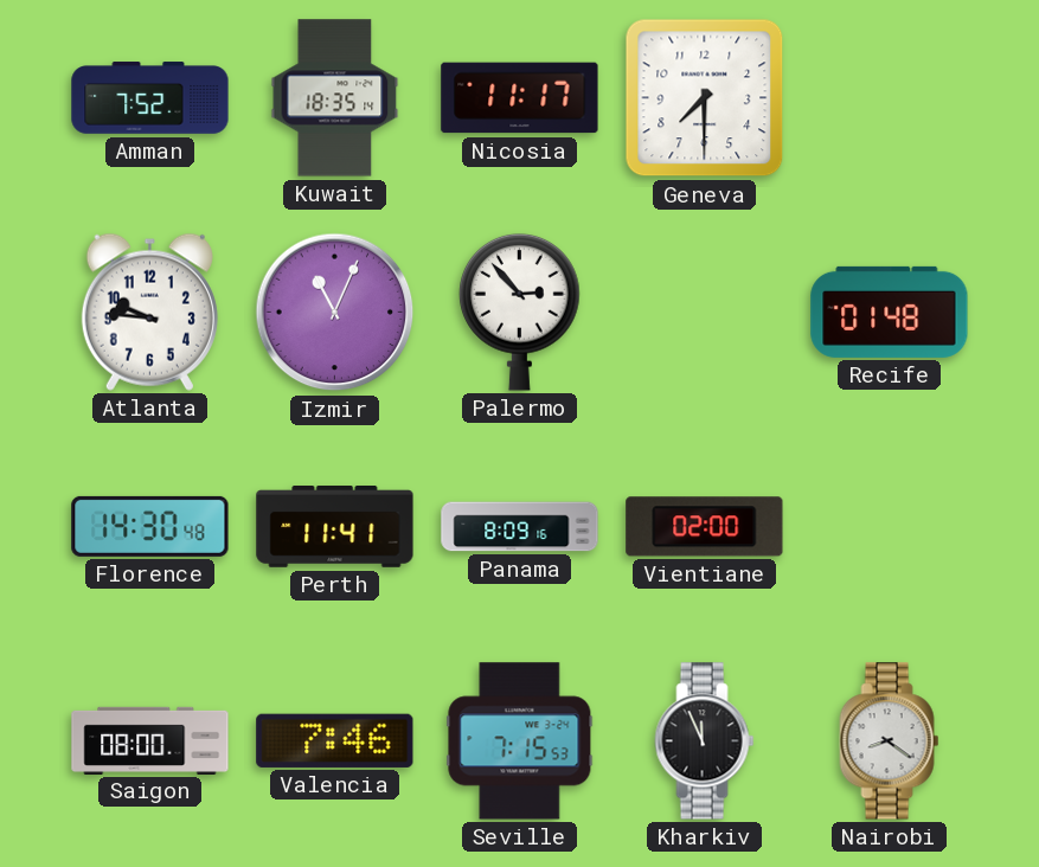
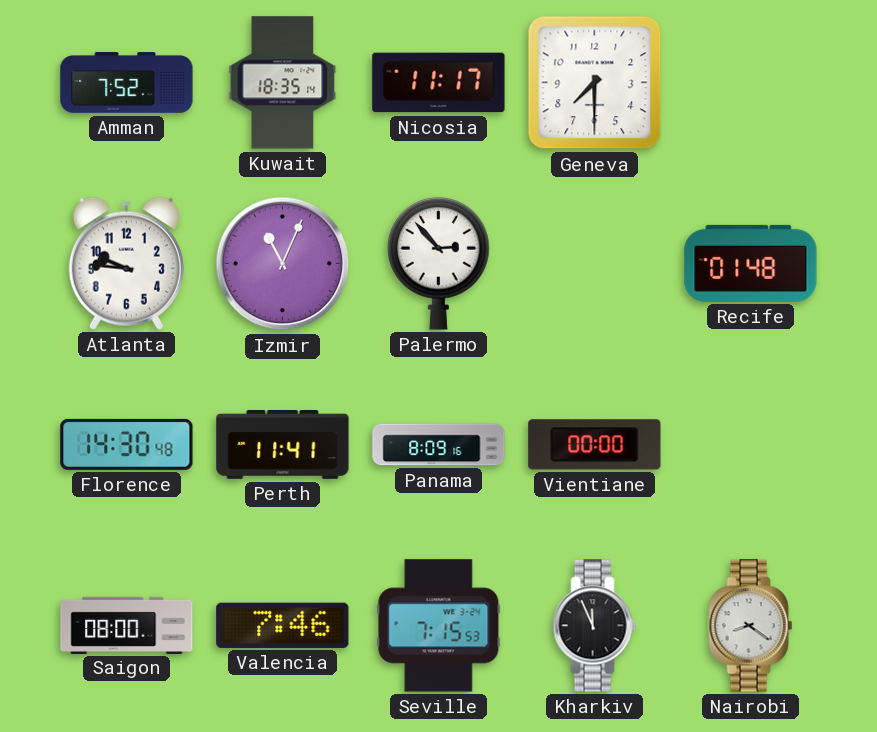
Vientiane: 02:00 -> 00:00
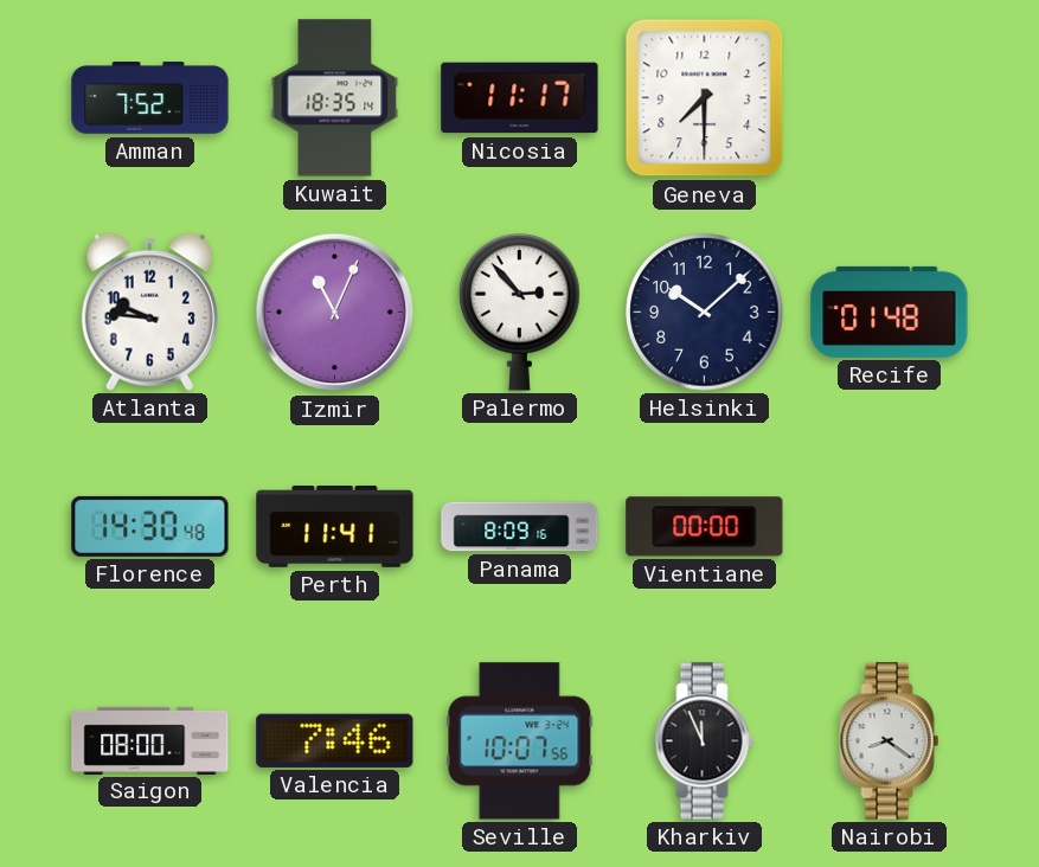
Helsinki: none -> 10:08
Seville: 7:15 -> 10:07
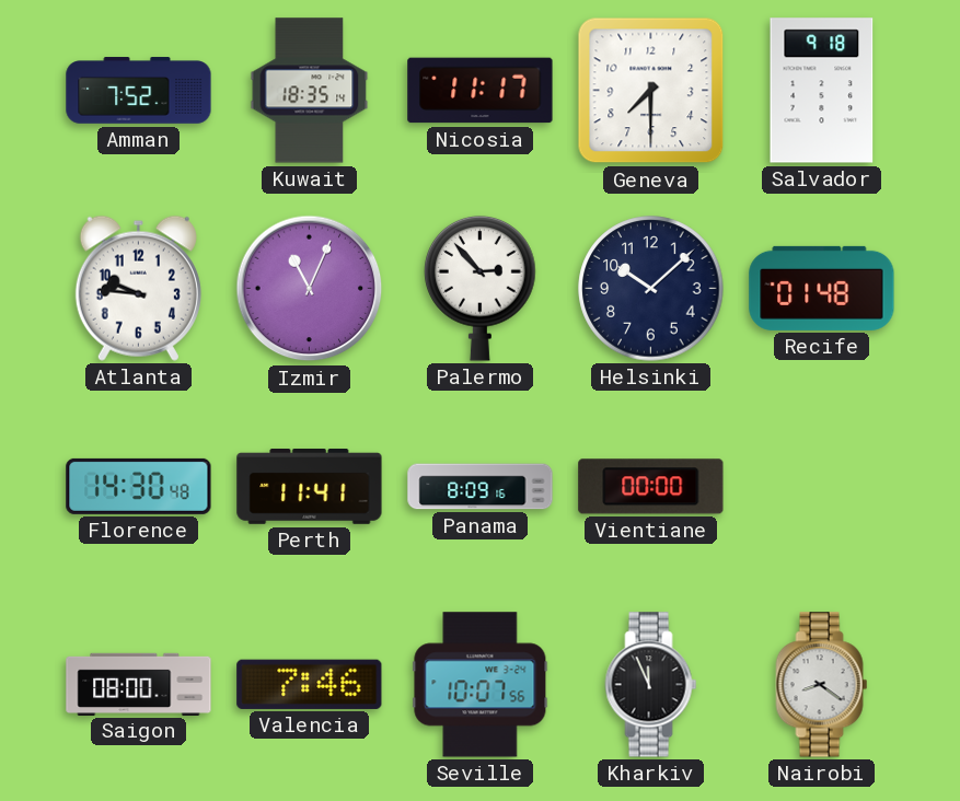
Salvador: none -> 9:18
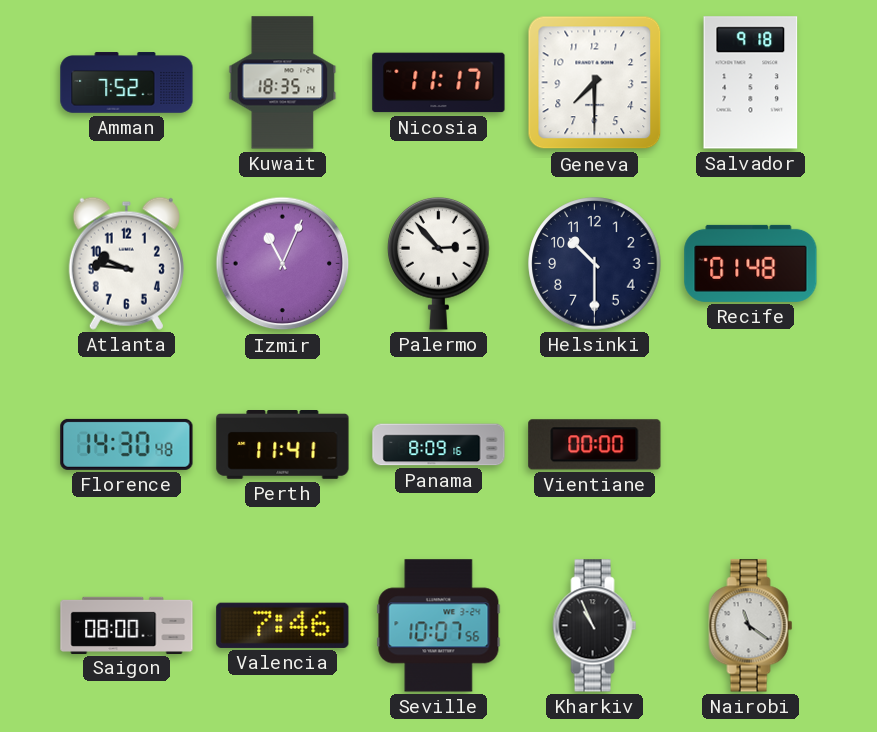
Helsinki: 10:08 -> 10:30
Kharkiv: 11:56 -> 10:56
Nairobi: 8:21 -> 11:21
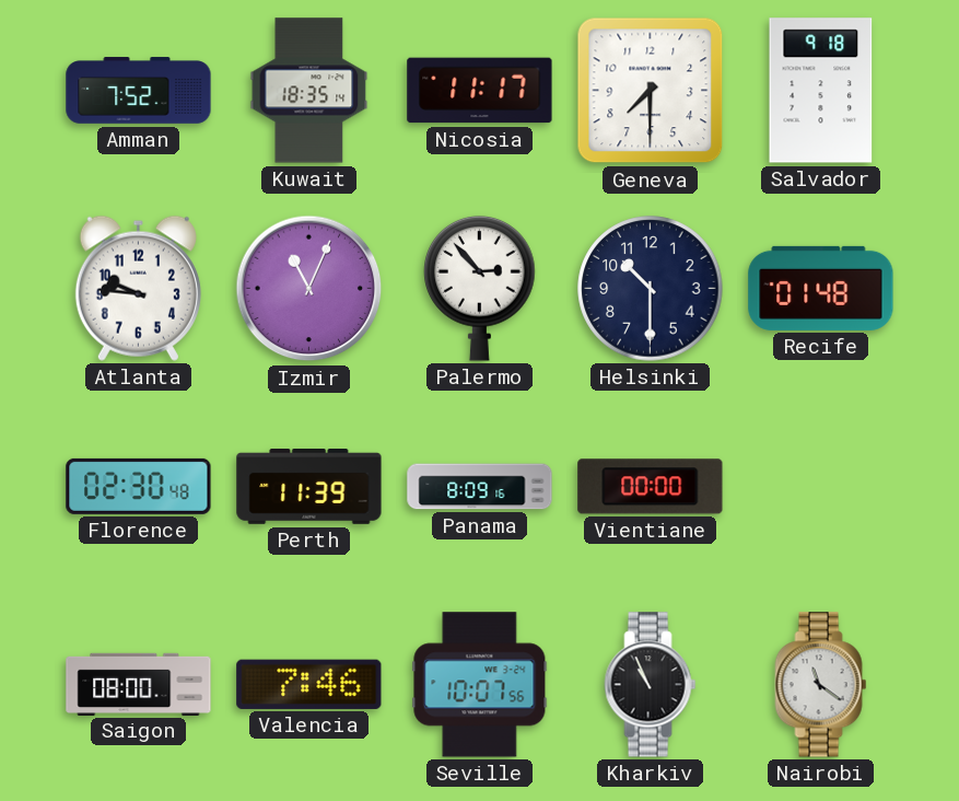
Florence: 14:30 -> 02:30
Perth: 11:41 -> 11:39
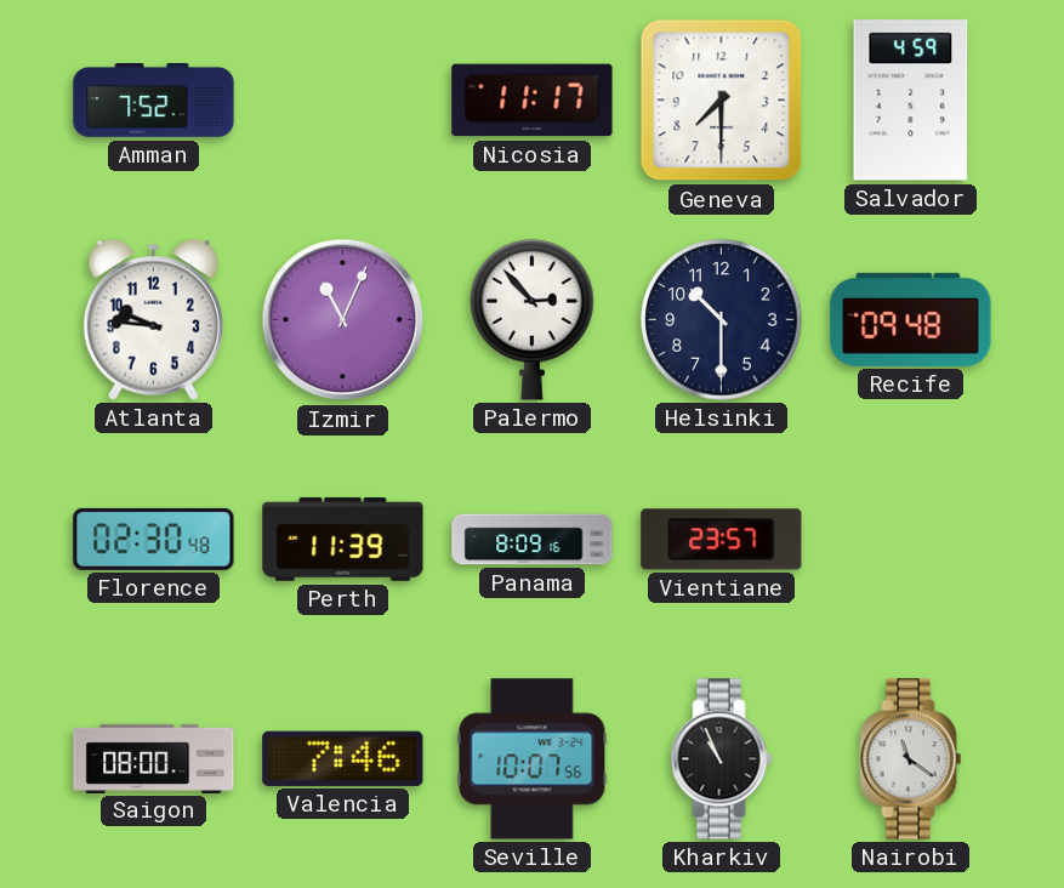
Kuwait: 18:35 -> none
Salvador: 9:18 -> 4:59
Recife: 01:48 -> 09:48
Vientiane: 00:00 -> 23:57
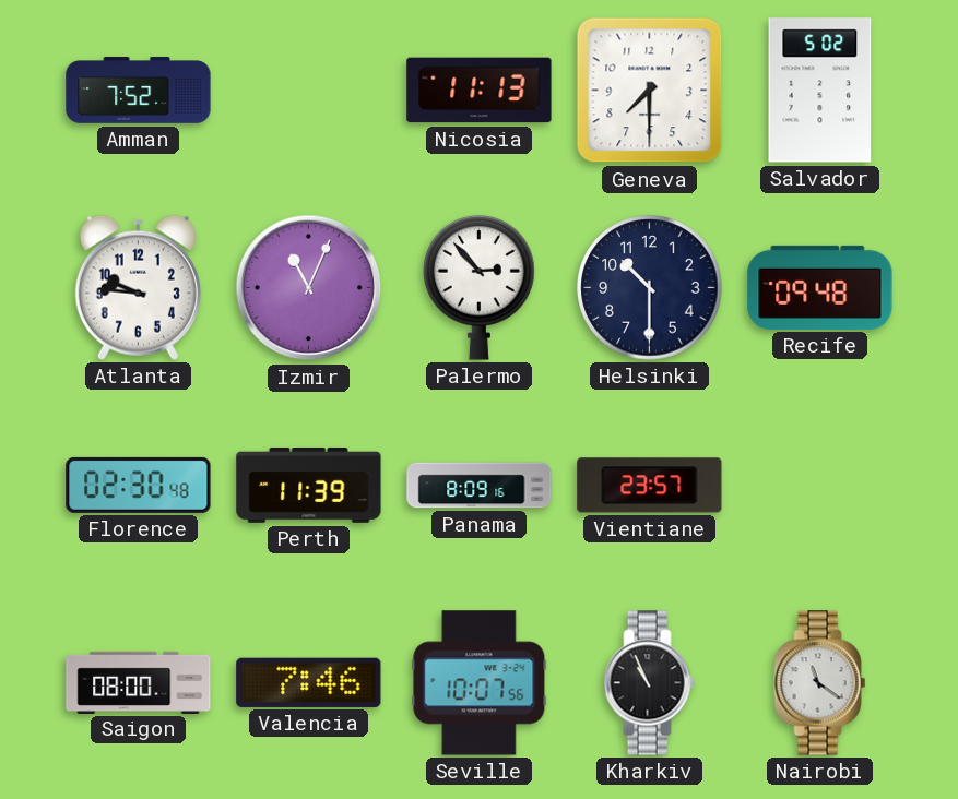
Nicosia: 11:17 -> 11:13
Salvador: 4:59 -> 5:02
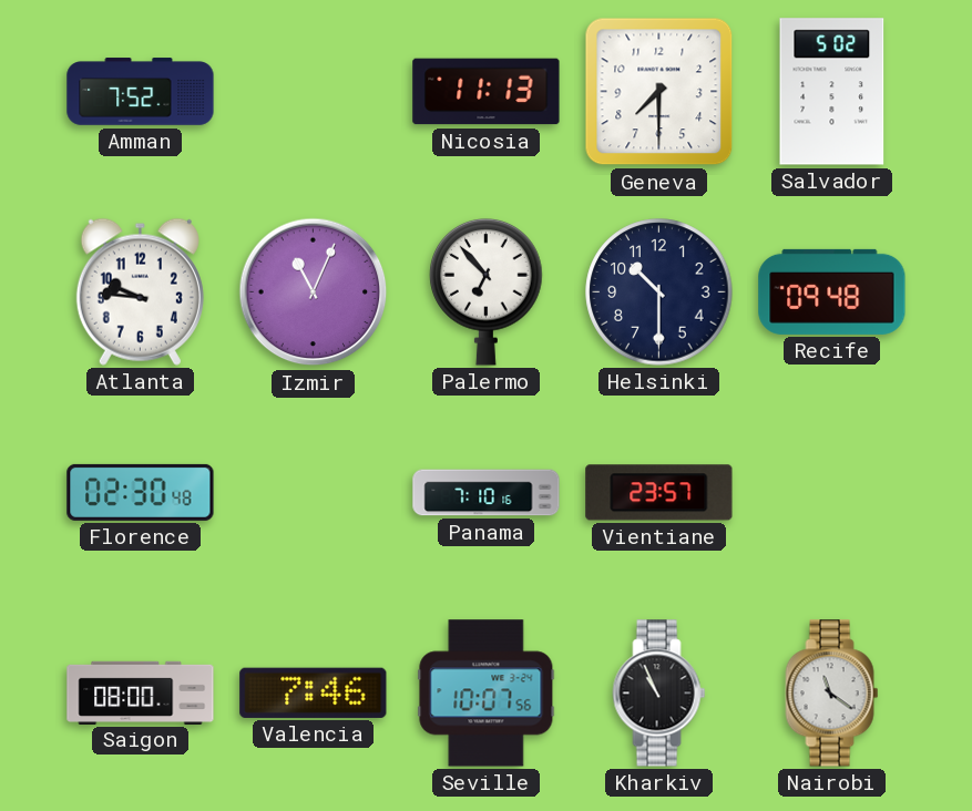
Palermo: 2:53 -> 6:53
Perth: 11:39 -> none
Panama: 8:09 -> 7:10
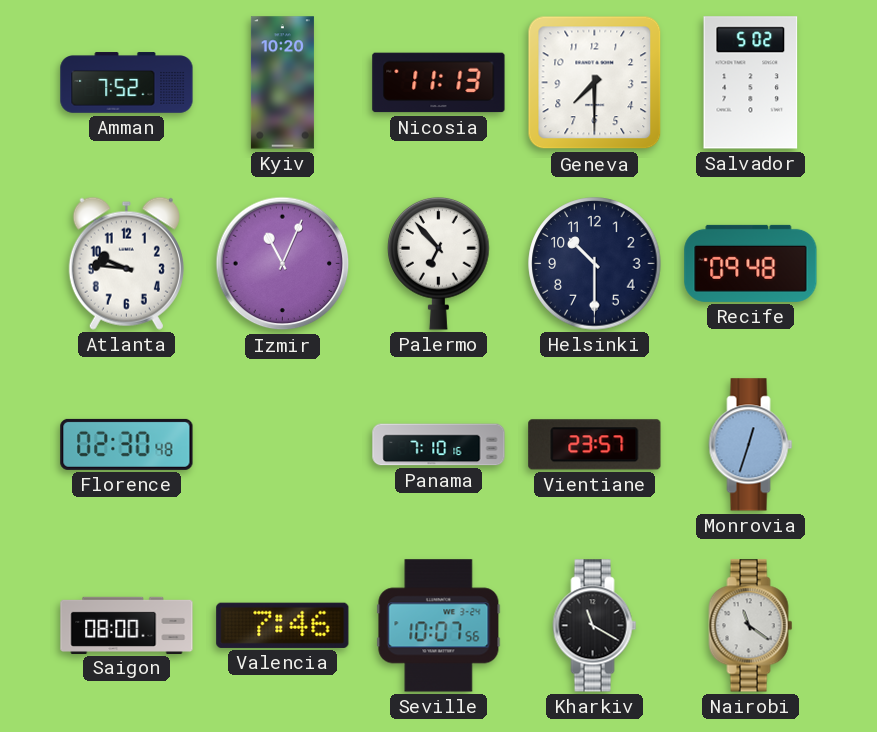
Kyiv: none -> 10:20
Monrovia: none -> 12:33
Kharkiv: 10:56 -> 11:20
